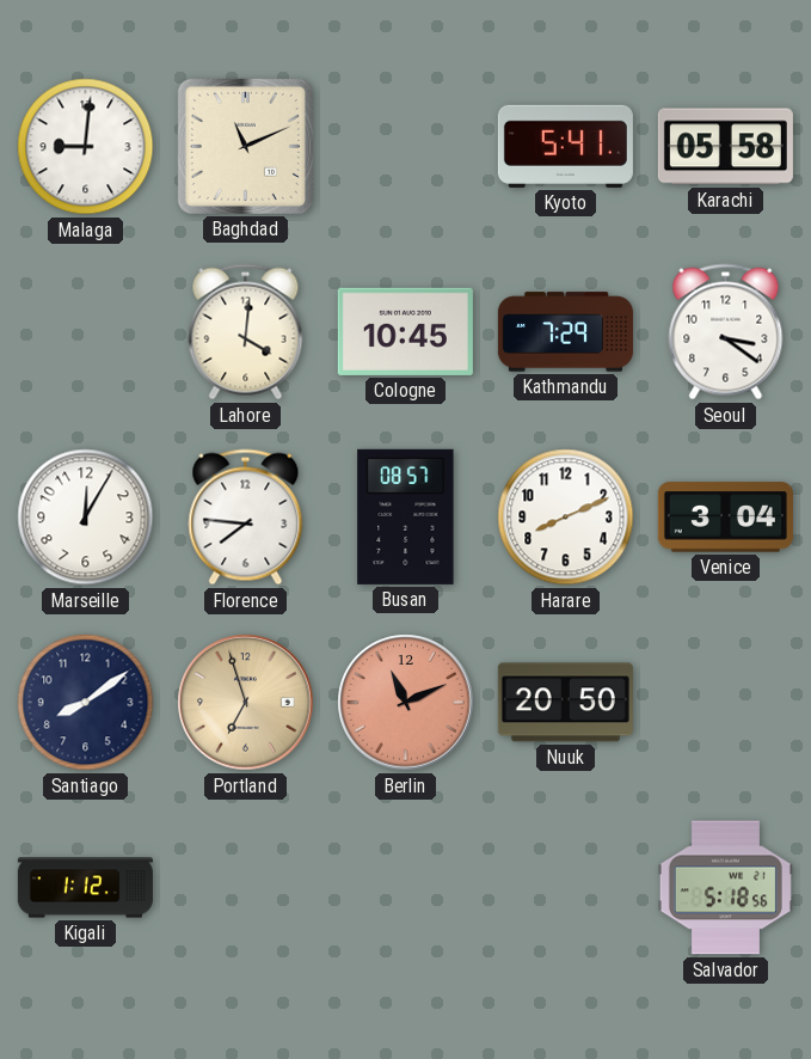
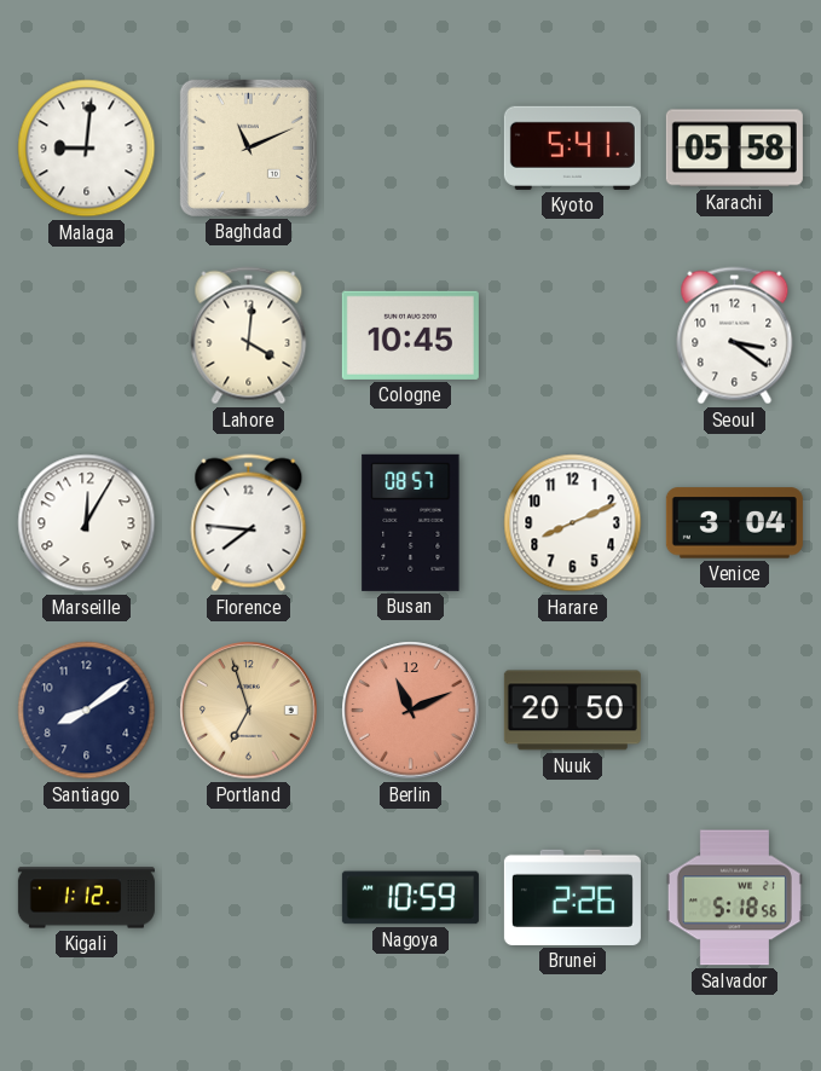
Kathmandu: 7:29 -> none
Nagoya: none -> 10:59
Brunei: none -> 2:26
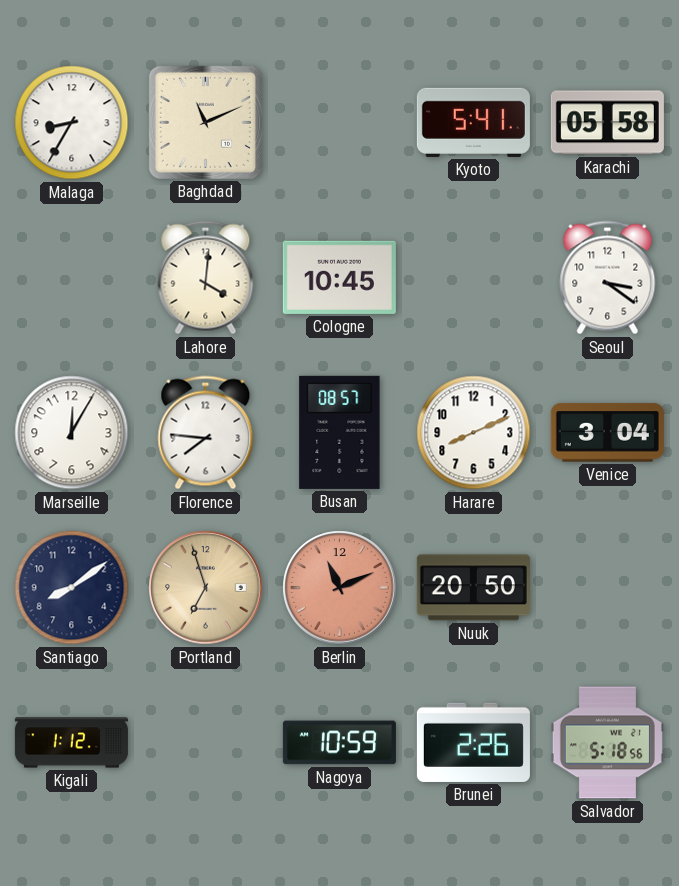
Malaga: 9:01 -> 8:35
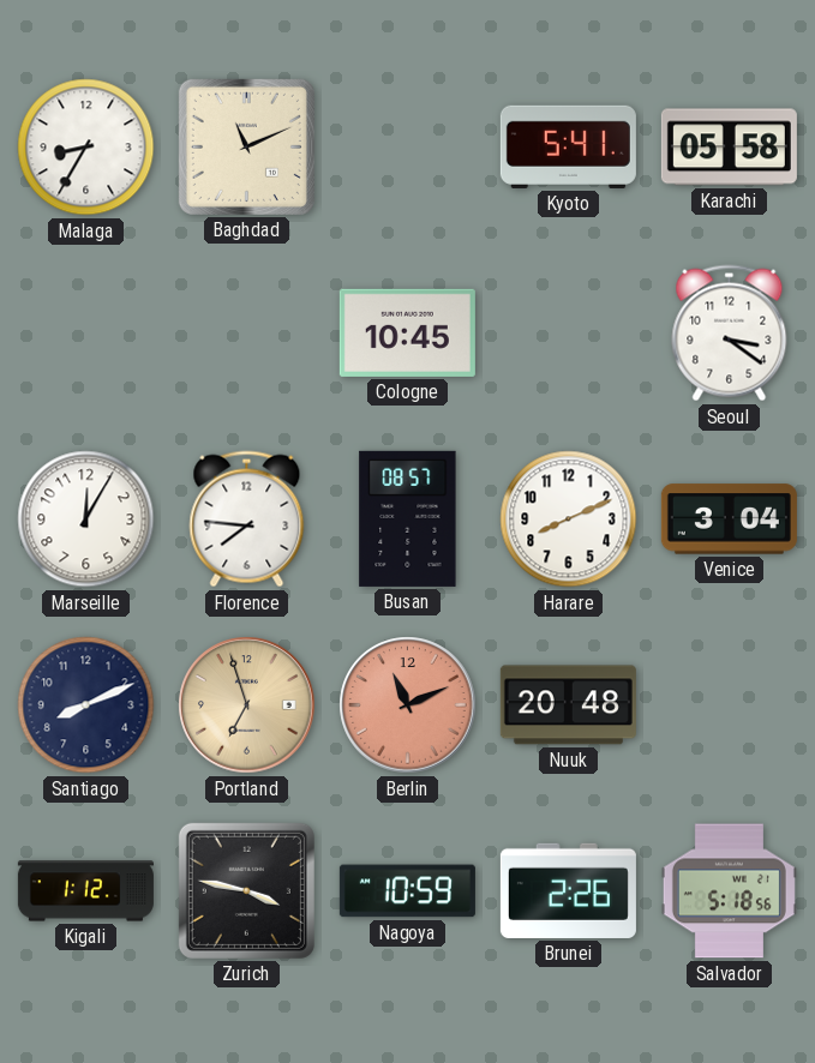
Lahore: 4:01 -> none
Santiago: 8:09 -> 8:11
Nuuk: 20:50 -> 20:48
Zurich: none -> 3:47
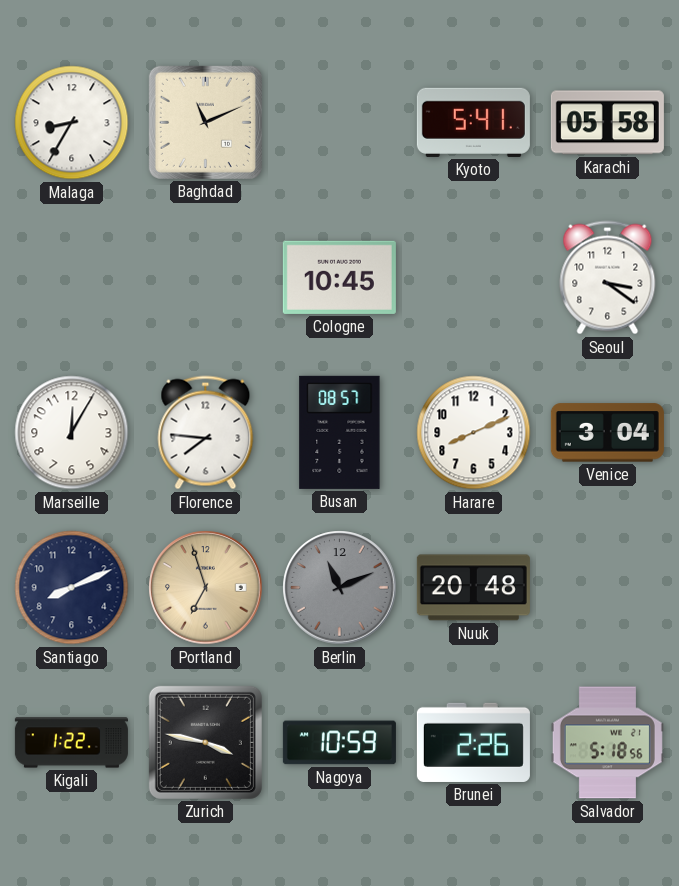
Berlin dial: salmon -> grey
Kigali: 1:12 -> 1:22
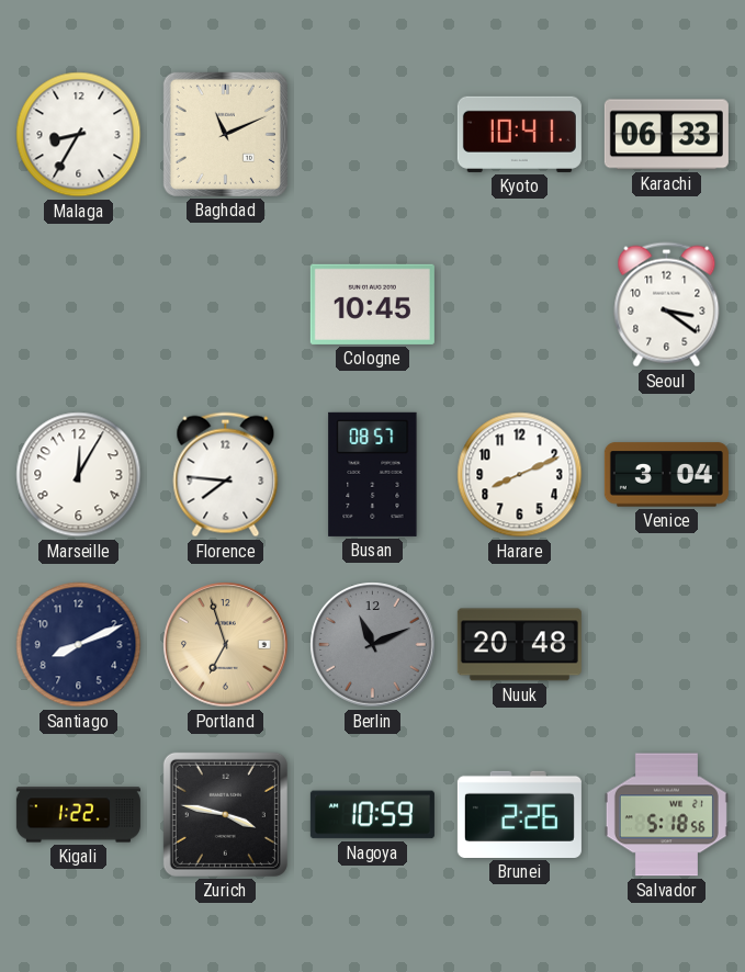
Kyoto: 5:41 -> 10:41
Karachi: 05:58 -> 06:33
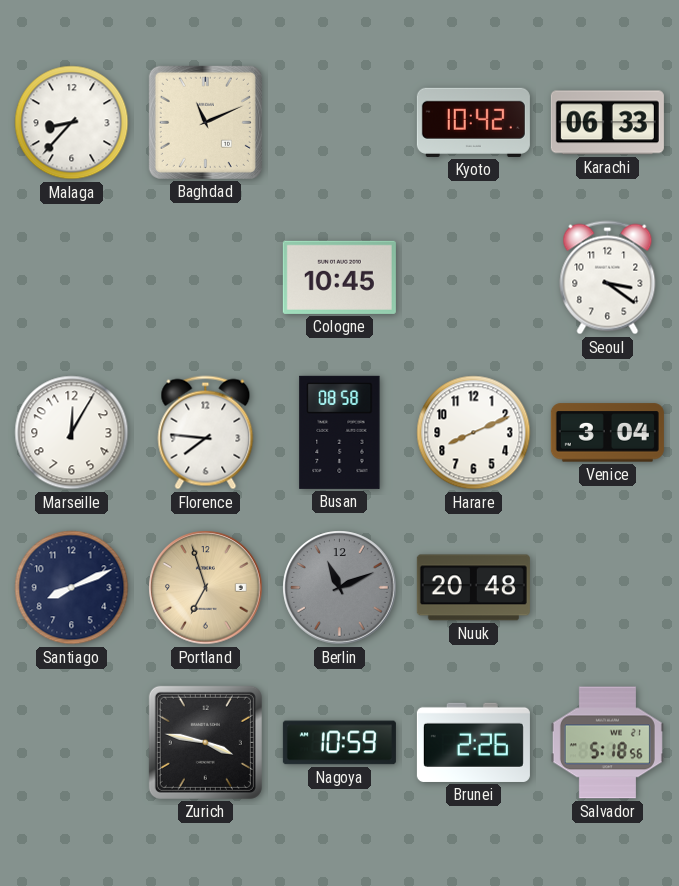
Malaga: 8:35 -> 8:37
Kyoto: 10:41 -> 10:42
Busan: 08:57 -> 08:58
Kigali: 1:22 -> none
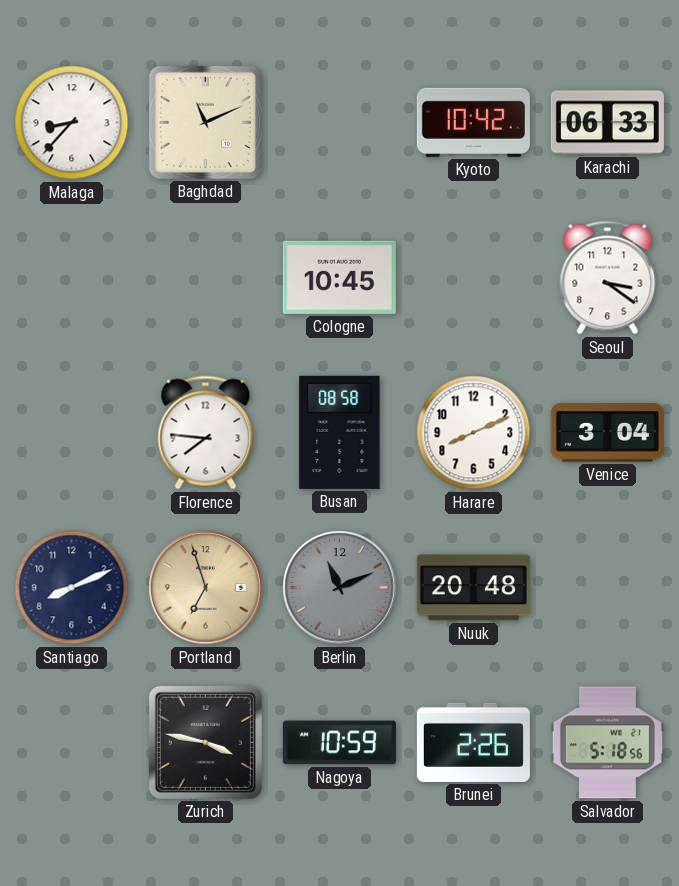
Marseille: 12:05 -> none
